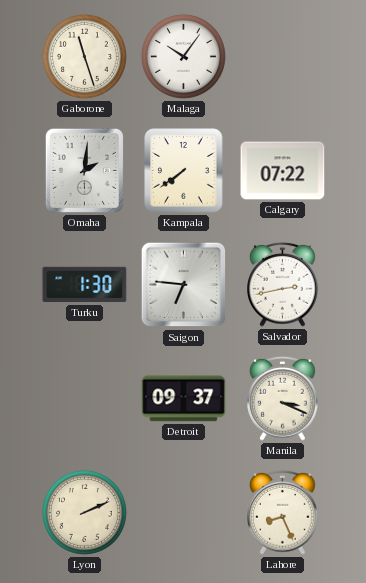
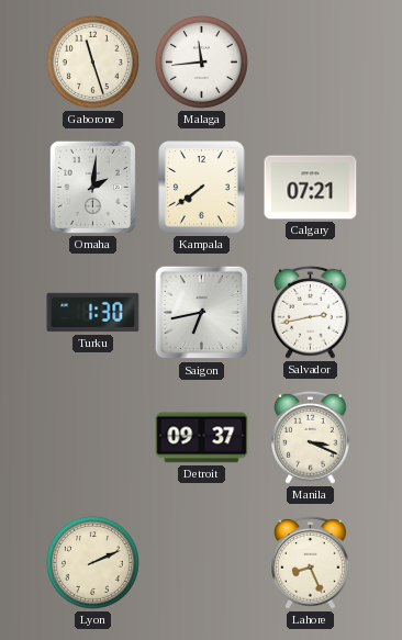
Malaga: 10:06 -> 11:44
Calgary: 07:22 -> 07:21
Saigon: 6:46 -> 6:43
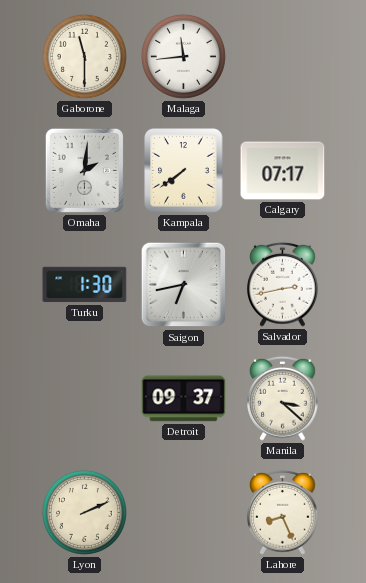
Gaborone: 11:27 -> 11:30
Calgary: 07:21 -> 07:17
Manila: 3:19 -> 3:22
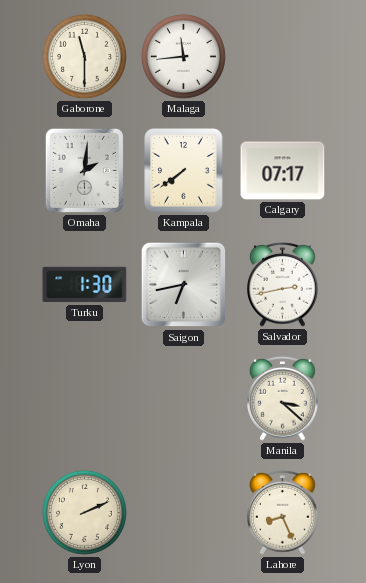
Detroit: 09:37 -> none
